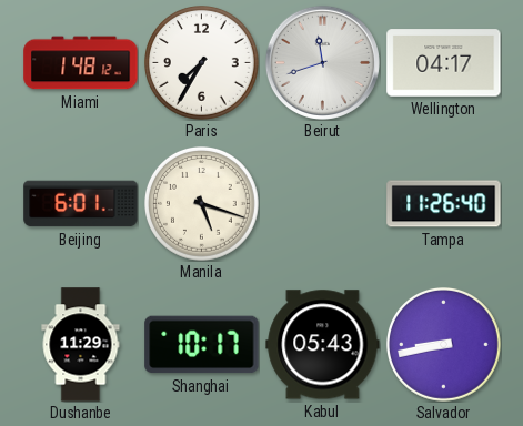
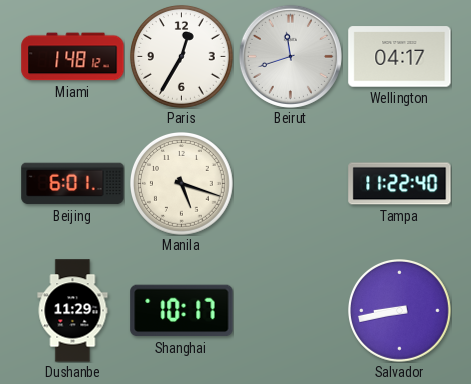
Paris: 7:35 -> 12:35
Tampa: 11:26 -> 11:22
Kabul: 05:43 -> none
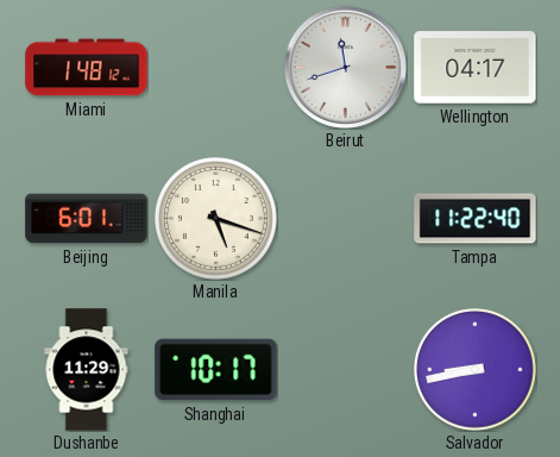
Paris: 12:35 -> none
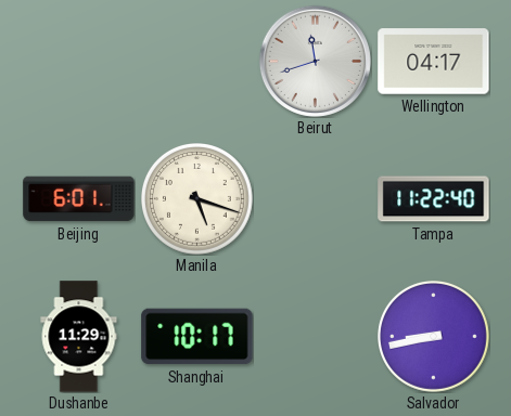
Miami: 1:48 -> none
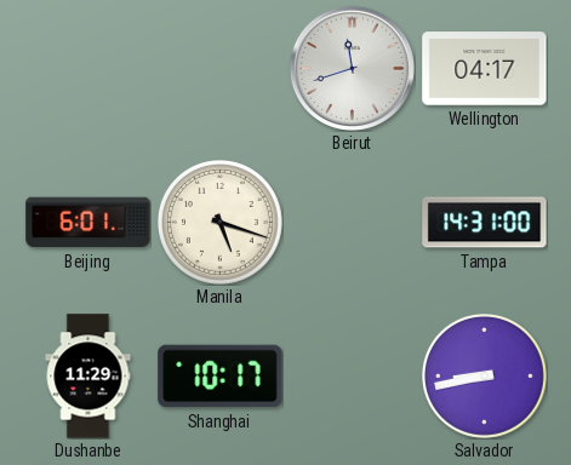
Tampa: 11:22 -> 14:31
